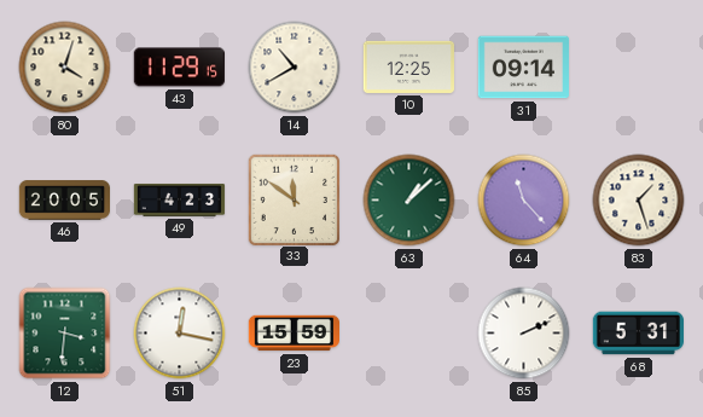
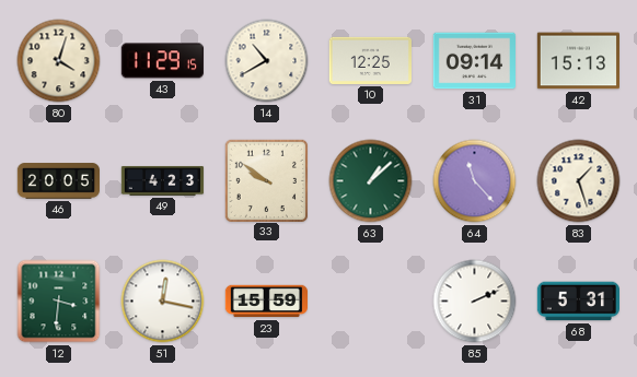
42: none -> 15:13
33: 11:51 -> 9:51
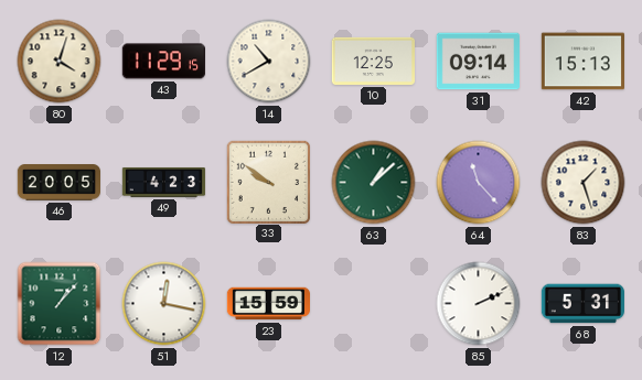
12: 3:31 -> 1:07
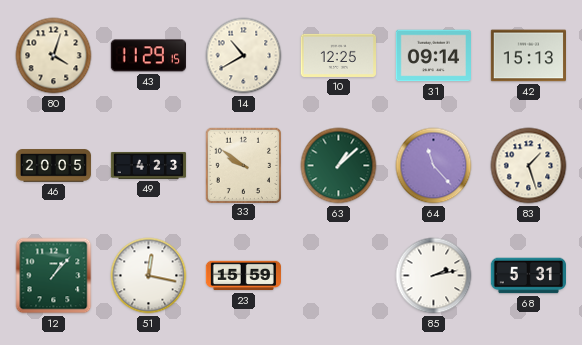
85: 2:11 -> 2:13
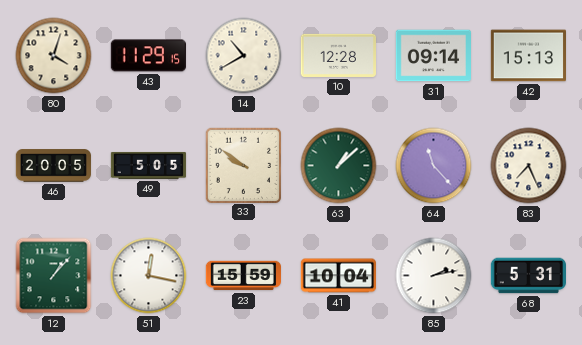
10: 12:25 -> 12:28
49: 4:23 -> 5:05
83: 1:27 -> 7:26
41: none -> 10:04
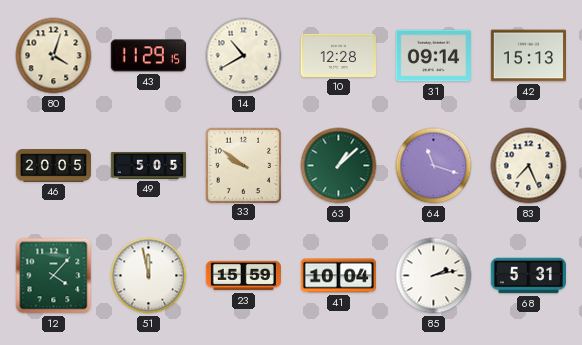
64: 11:23 -> 11:18
12: 1:07 -> 4:07
51: 12:17 -> 11:58
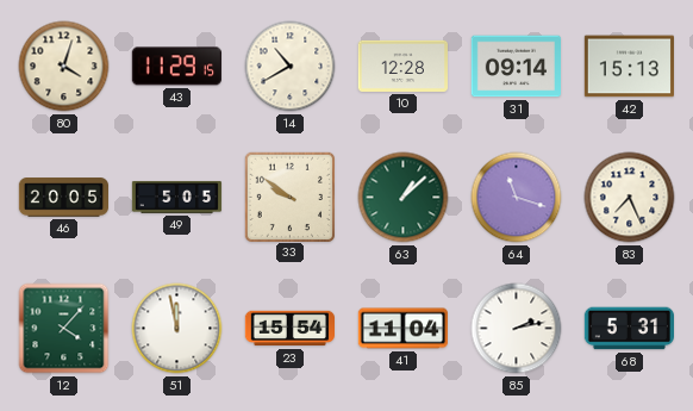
23: 15:59 -> 15:54
41: 10:04 -> 11:04
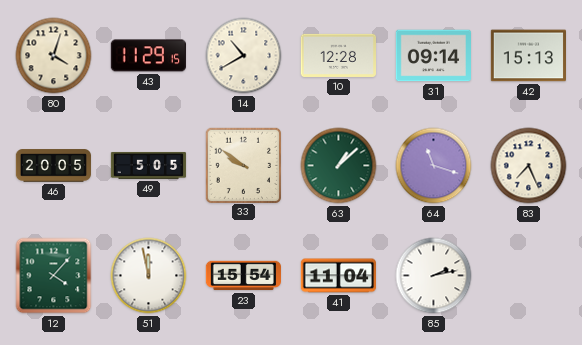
68: 5:31 -> none
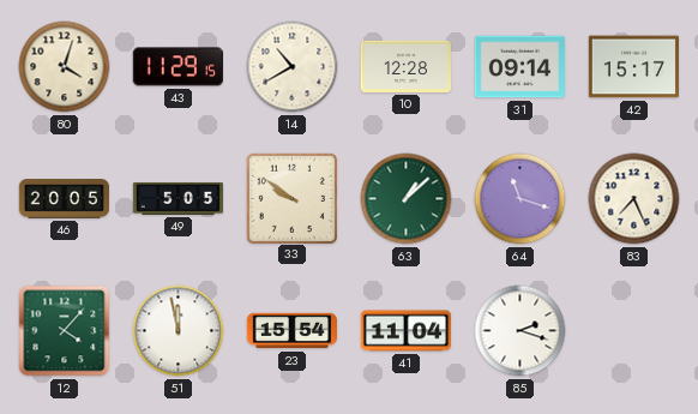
42: 15:13 -> 15:17
85: 2:13 -> 2:18
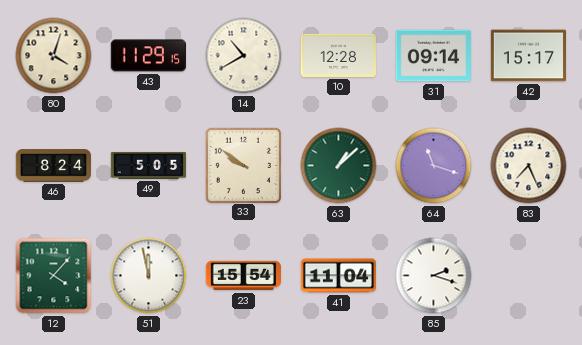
46: 20:05 -> 8:24
